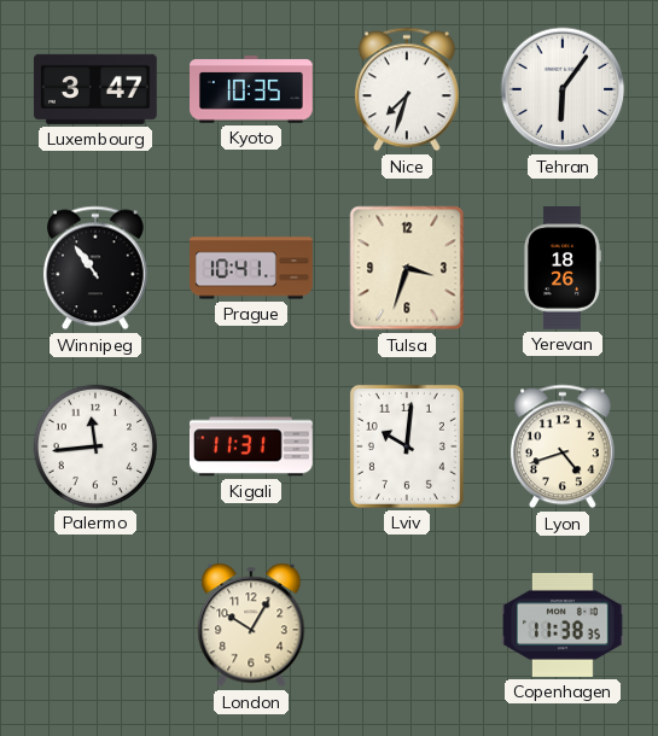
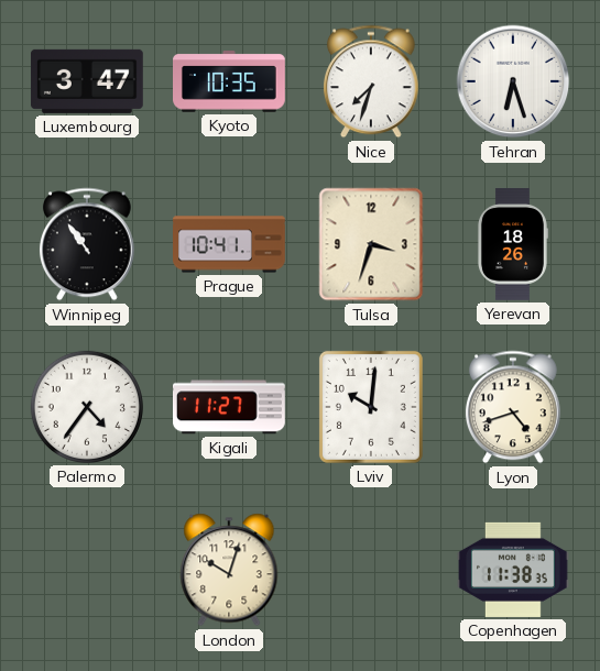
Tehran: 6:06 -> 6:27
Palermo: 11:44 -> 4:36
Kigali: 11:31 -> 11:27
London: 10:05 -> 10:03
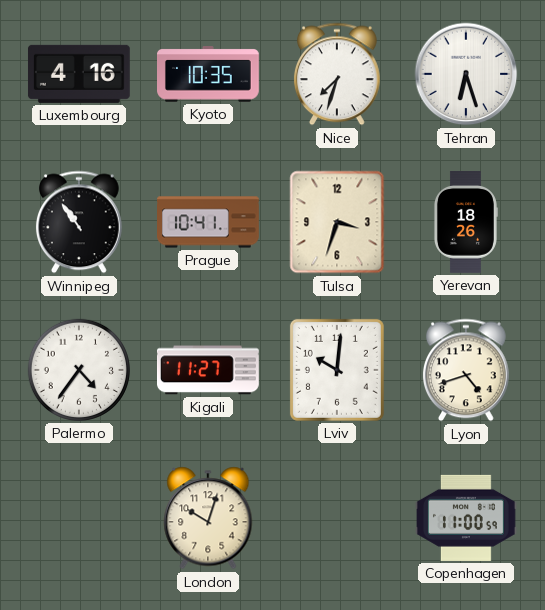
Luxembourg: 3:47 -> 4:16
Copenhagen: 11:38 -> 11:00
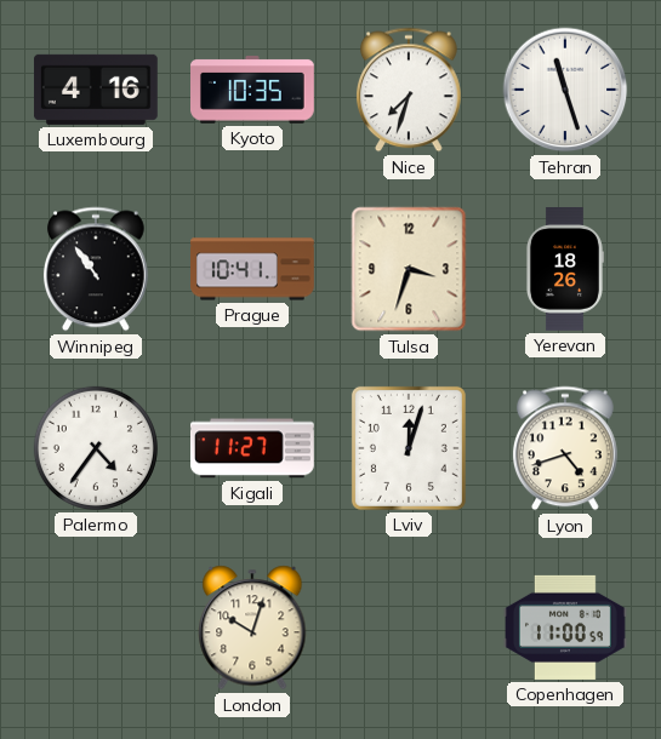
Tehran: 6:27 -> 11:27
Lviv: 10:01 -> 12:03
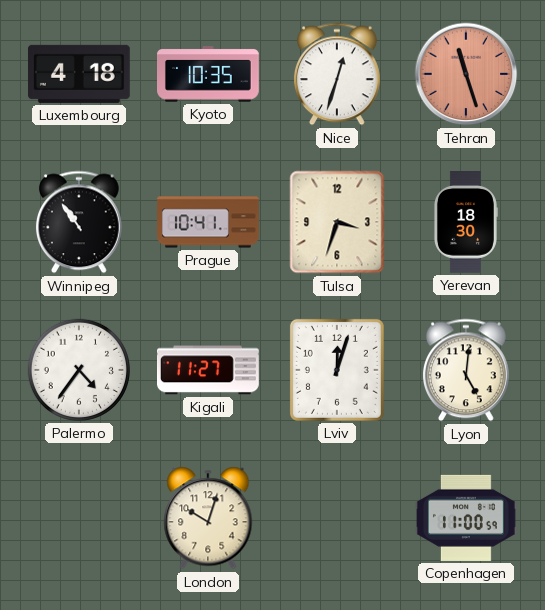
Luxembourg: 4:16 -> 4:18
Nice: 7:33 -> 12:33
Tehran dial: white -> salmon
Yerevan: 18:26 -> 18:30
Lyon: 4:42 -> 5:01
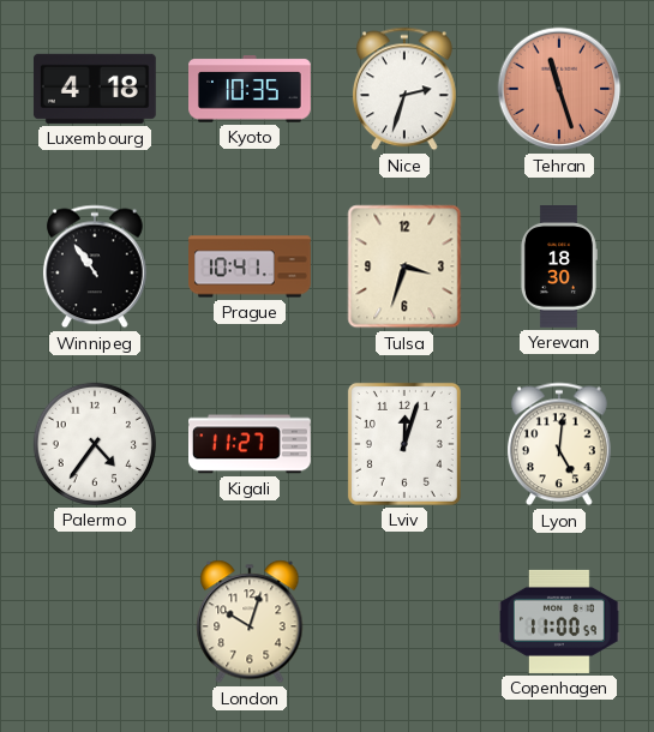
Nice: 12:33 -> 2:33
